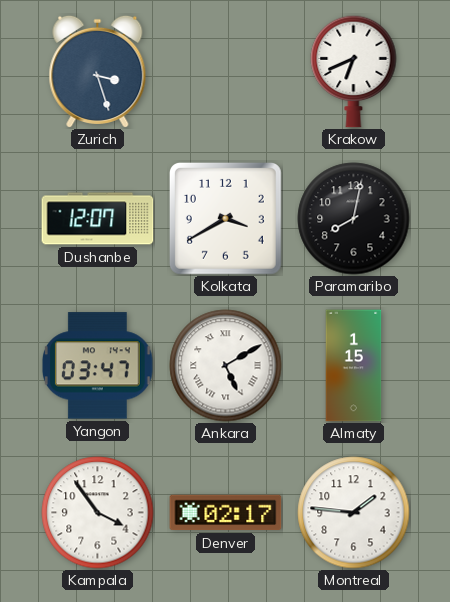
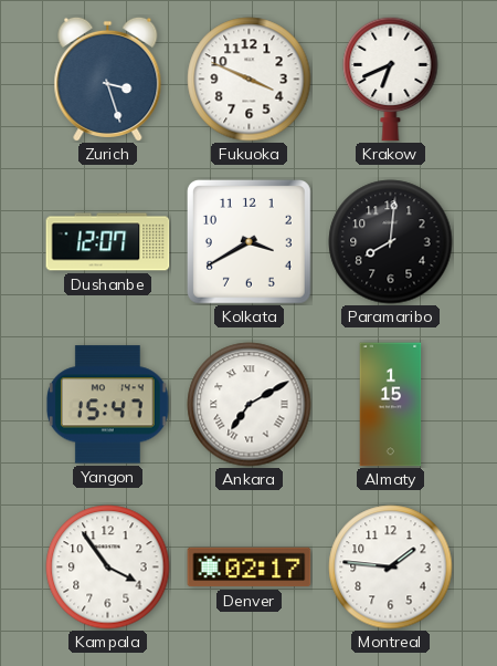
Fukuoka: none -> 3:49
Paramaribo: 8:02 -> 8:01
Yangon: 03:47 -> 15:47
Ankara: 5:10 -> 7:10
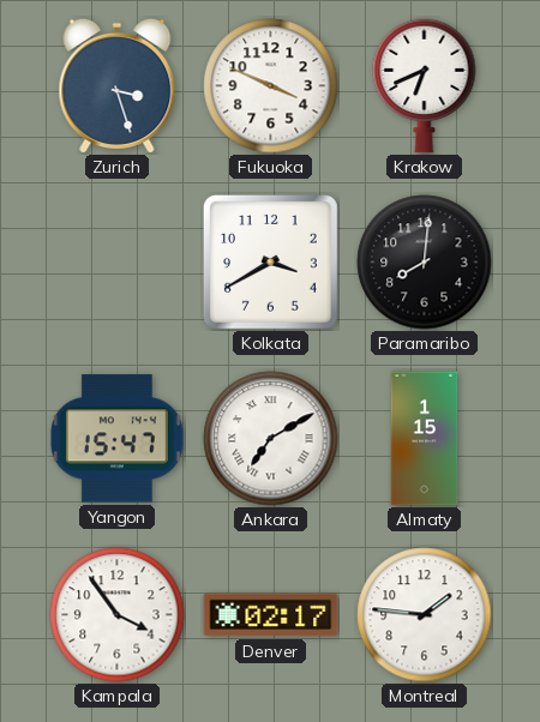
Dushanbe: 12:07 -> none
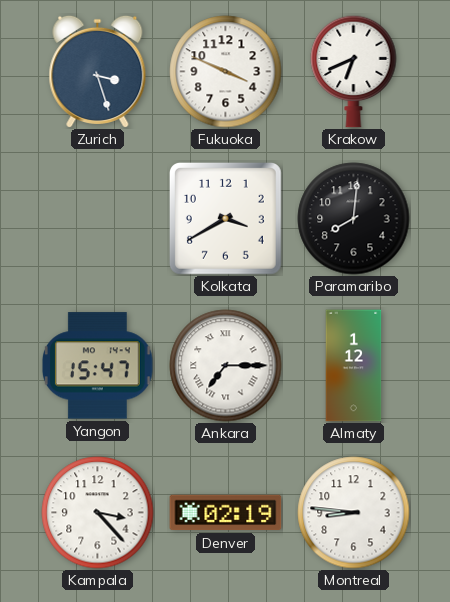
Ankara: 7:10 -> 7:15
Almaty: 1:15 -> 1:12
Kampala: 3:54 -> 3:23
Denver: 02:17 -> 02:19
Montreal: 1:46 -> 8:46
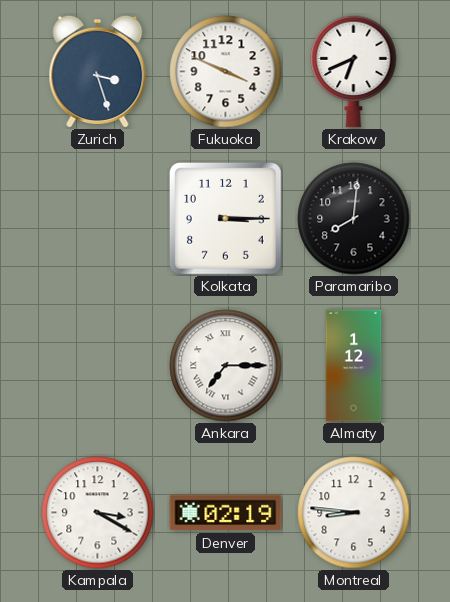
Kolkata: 3:40 -> 3:15
Yangon: 15:47 -> none
Kampala: 3:23 -> 3:20
